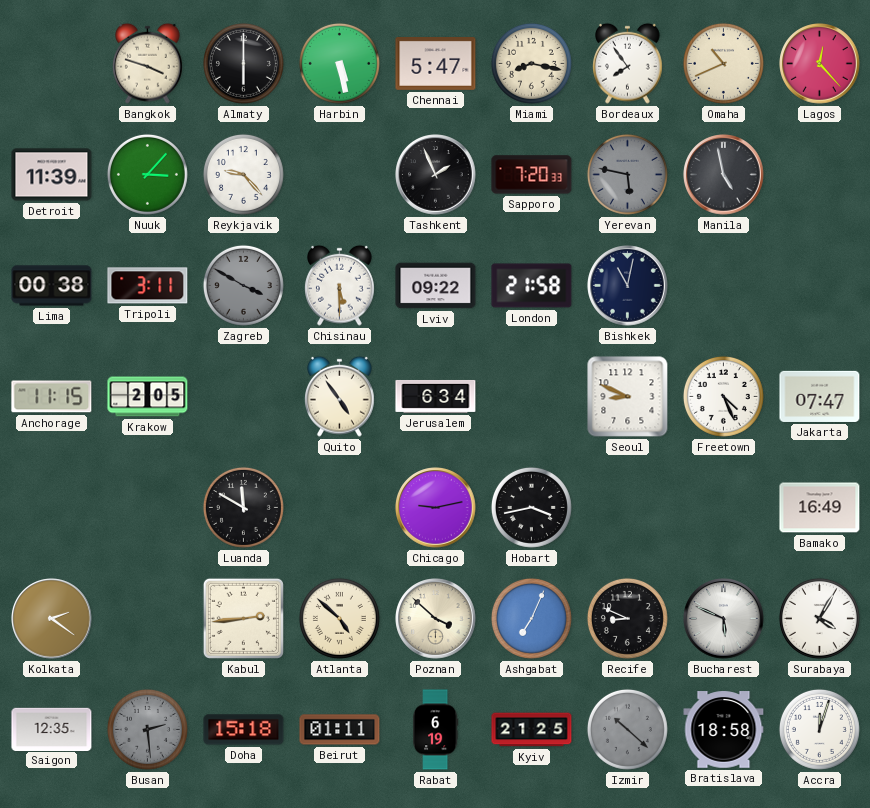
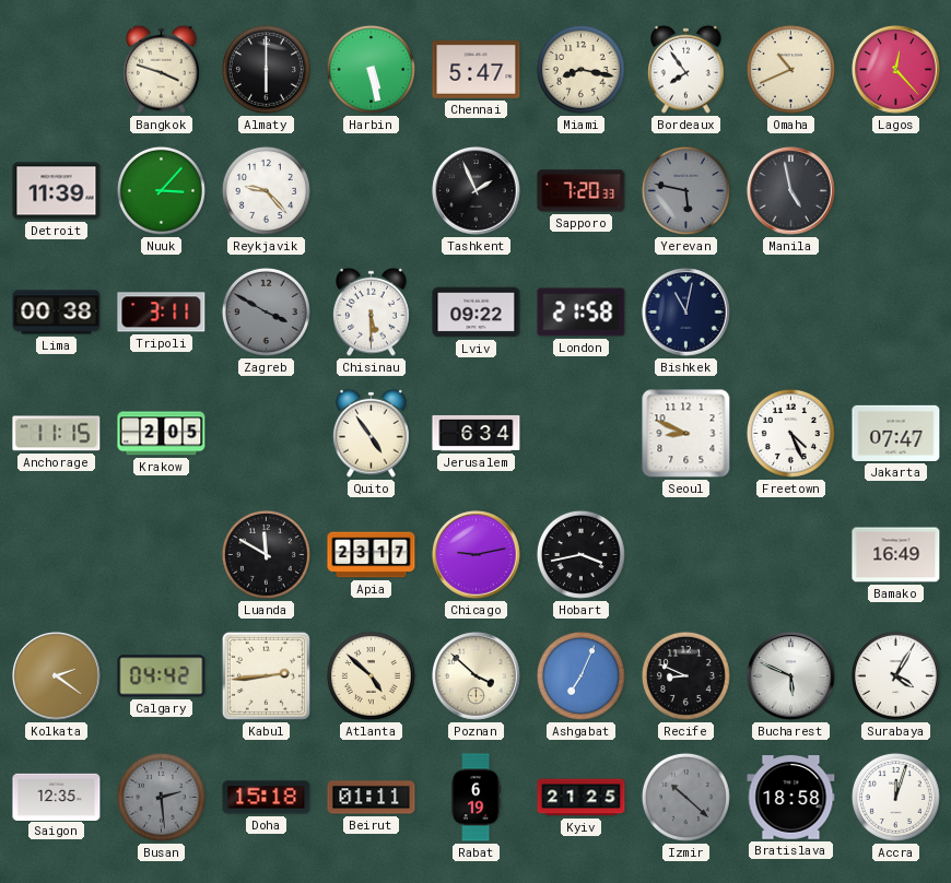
Apia: none -> 23:17
Calgary: none -> 04:42
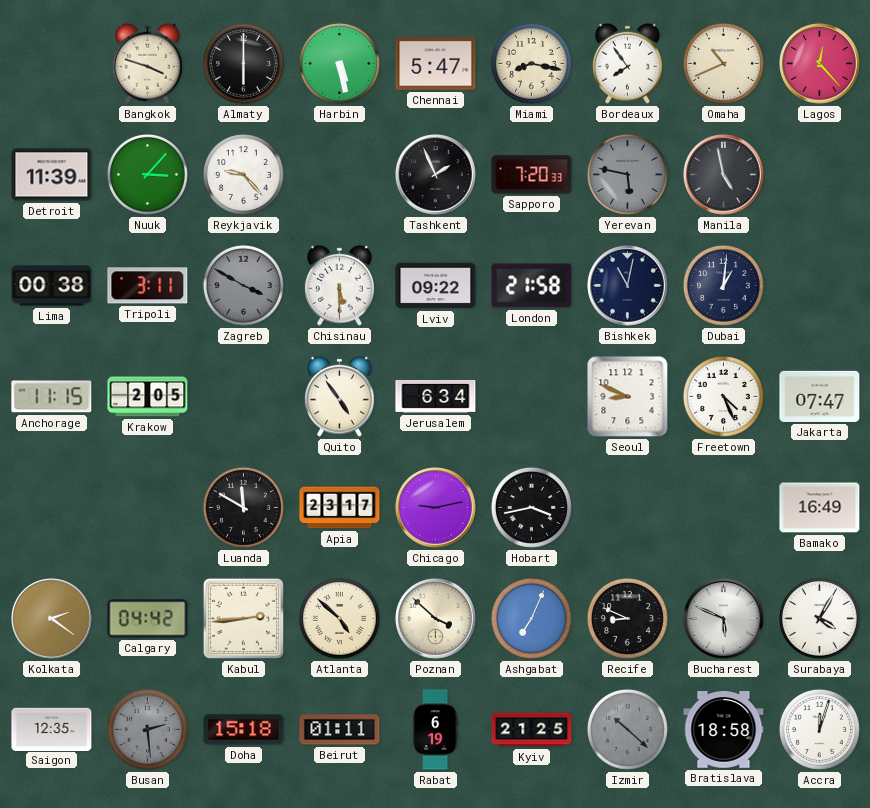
Dubai: none -> 1:01
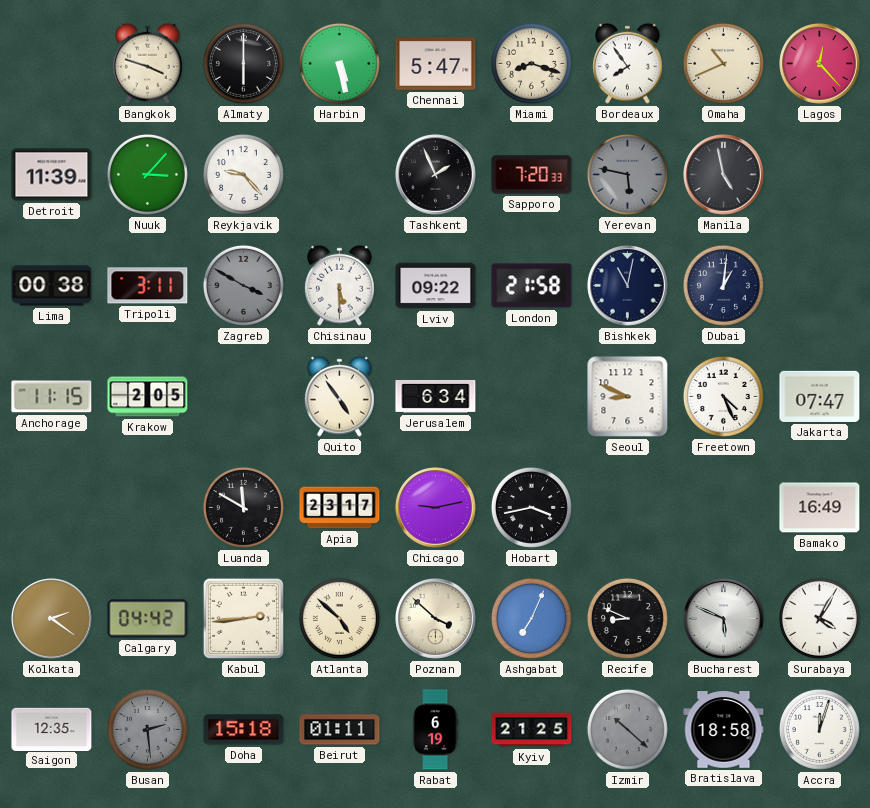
Miami: 8:17 -> 8:18
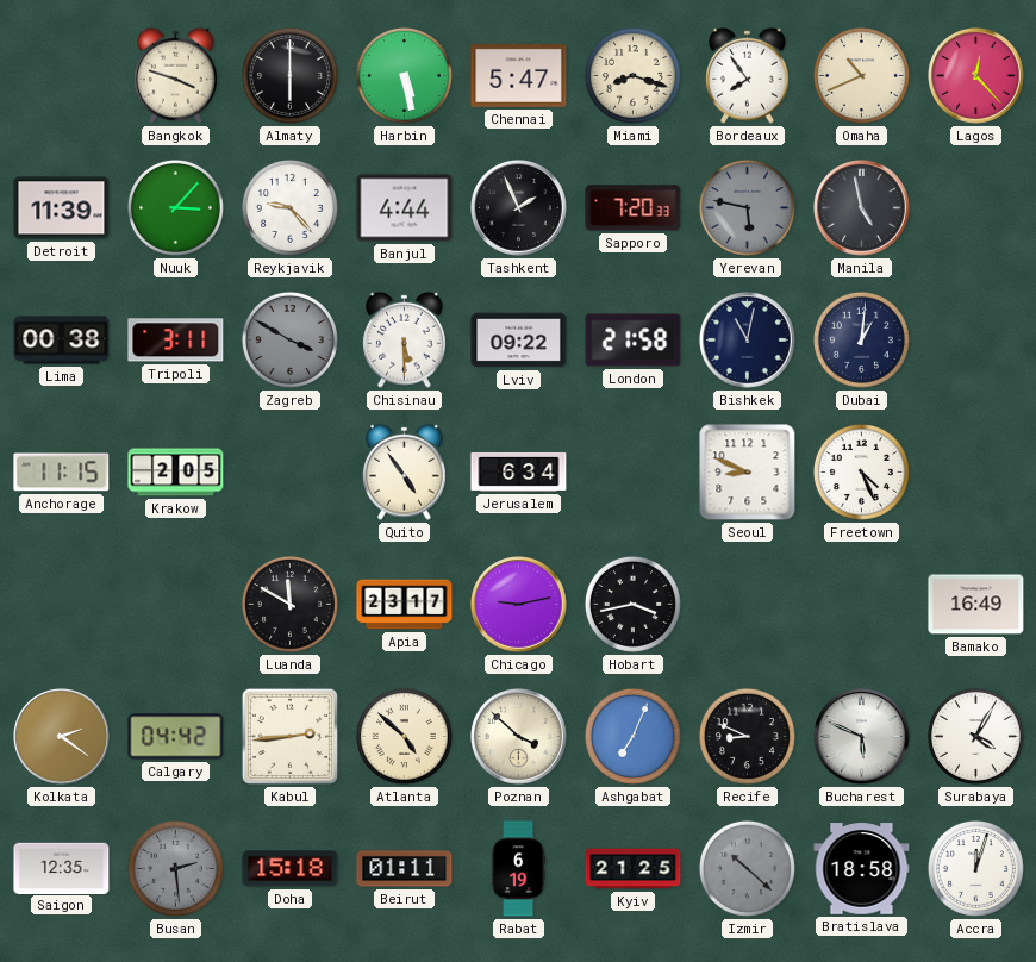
Banjul: none -> 4:44
Jakarta: 07:47 -> none
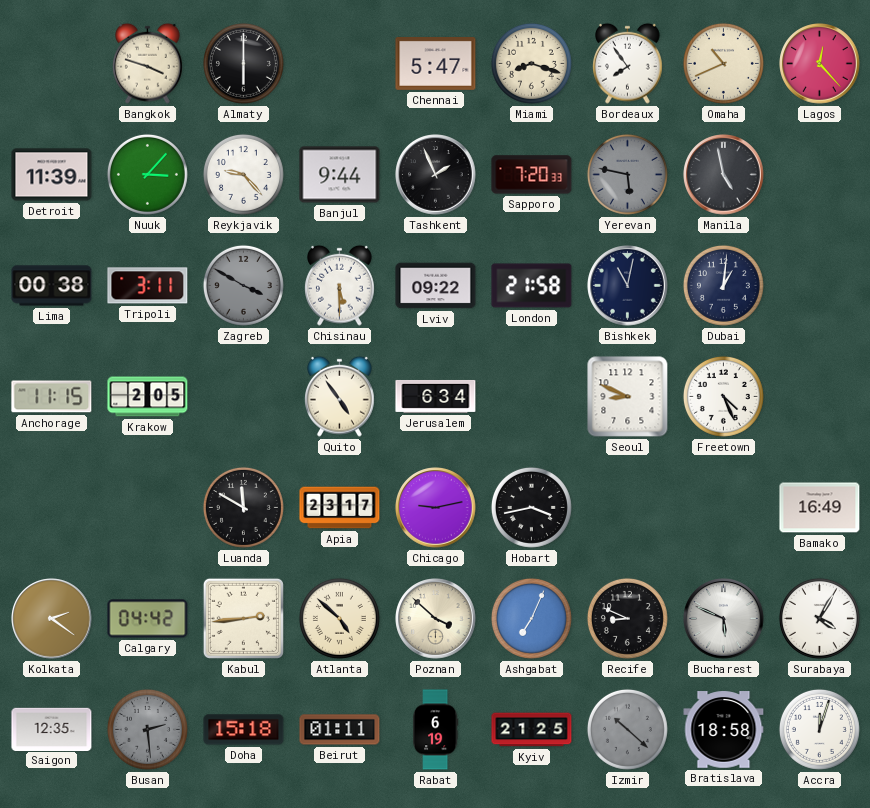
Harbin: 5:28 -> none
Banjul: 4:44 -> 9:44
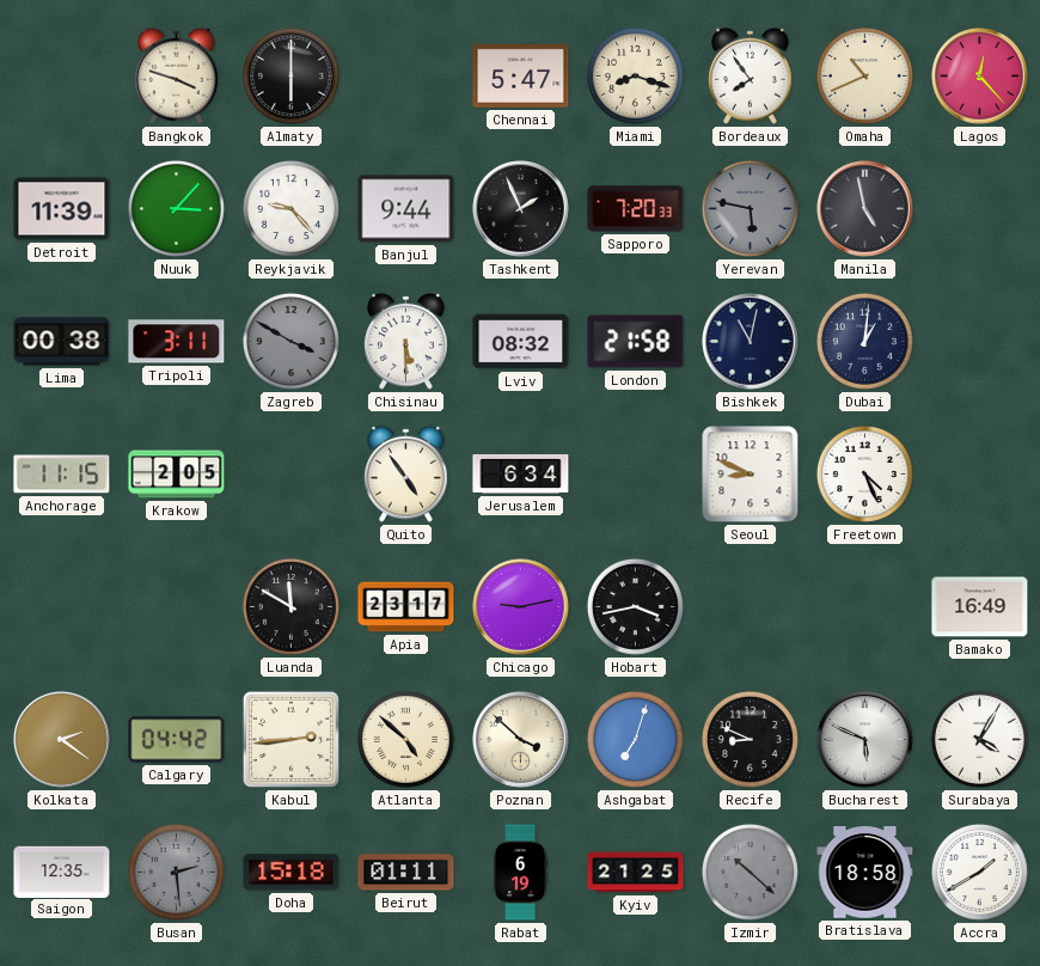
Lviv: 09:22 -> 08:32
Ashgabat: 7:04 -> 7:03
Accra: 12:03 -> 1:40
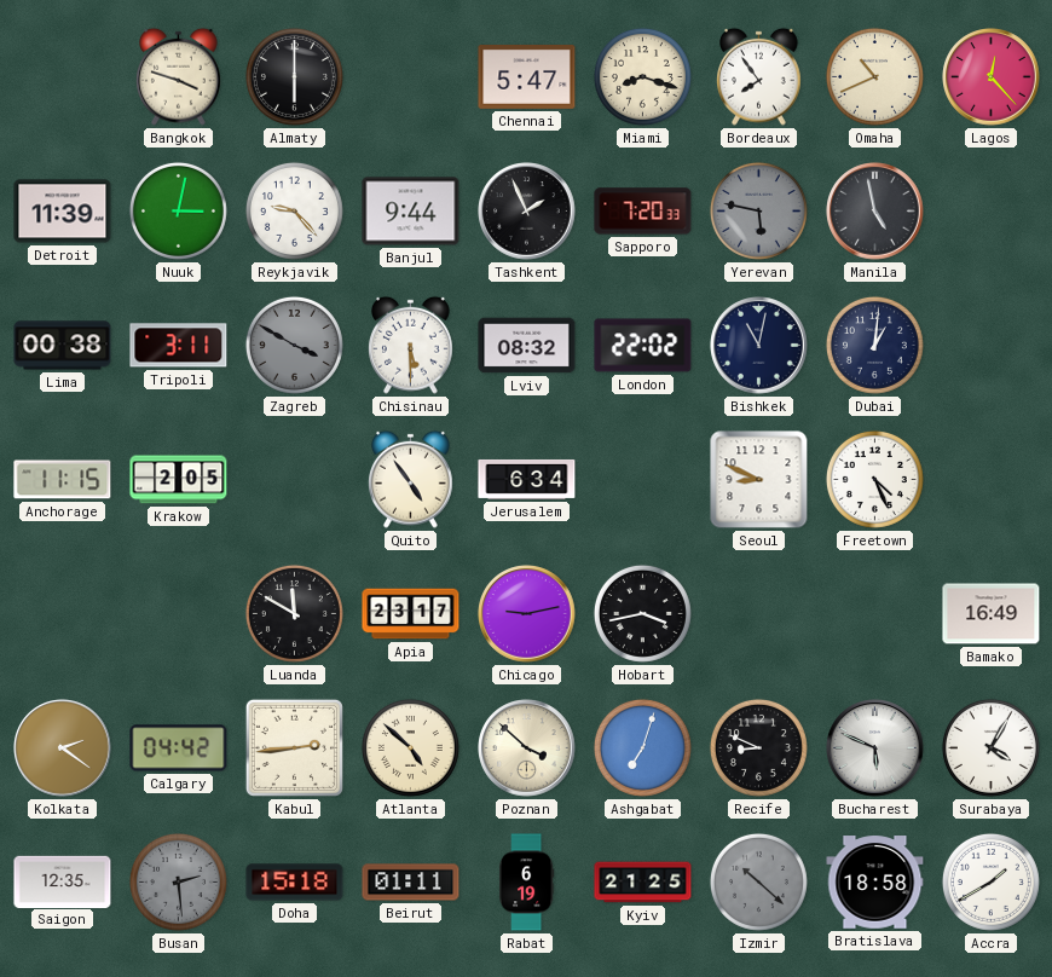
Nuuk: 3:07 -> 3:02
London: 21:58 -> 22:02
